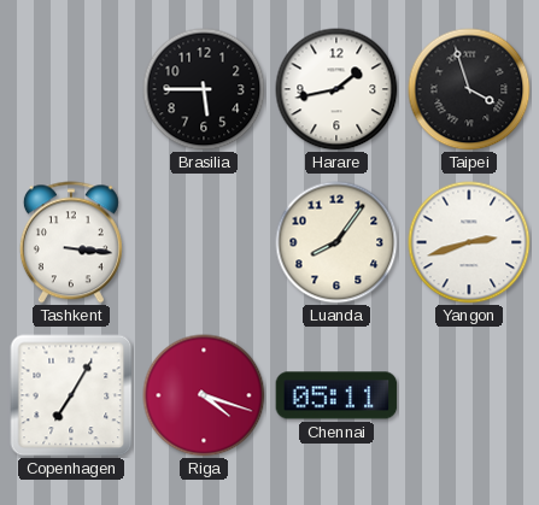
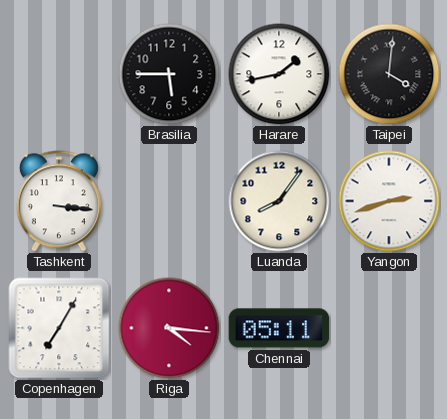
Taipei: 3:57 -> 4:01
Riga: 4:18 -> 4:16
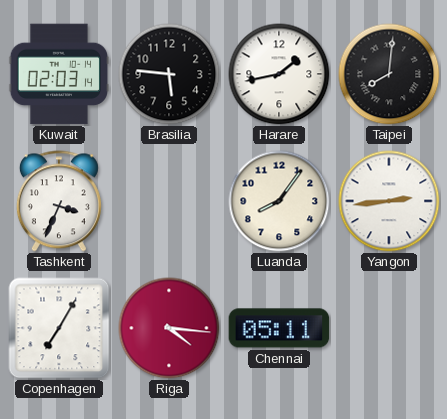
Kuwait: none -> 02:03
Brasilia: 5:45 -> 5:46
Taipei: 4:01 -> 8:01
Tashkent: 3:16 -> 3:34
Yangon: 2:42 -> 2:44
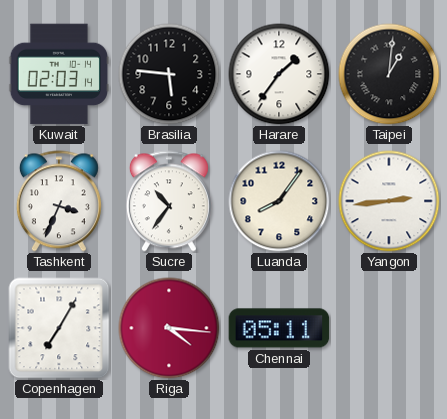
Harare: 1:43 -> 1:36
Taipei: 8:01 -> 1:01
Sucre: none -> 10:36
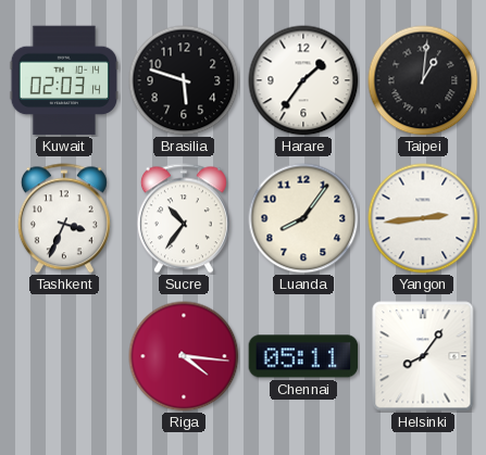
Brasilia: 5:46 -> 5:48
Copenhagen: 7:05 -> none
Helsinki: none -> 8:06
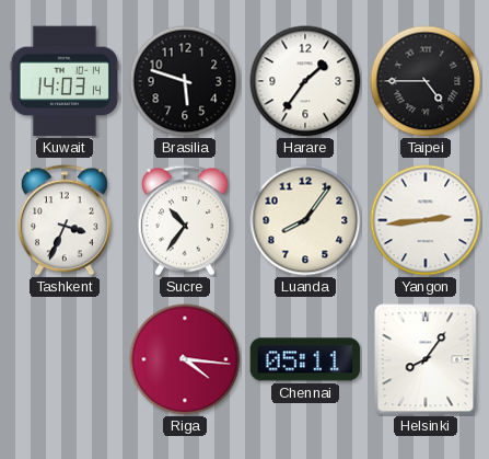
Kuwait: 02:03 -> 14:03
Taipei: 1:01 -> 4:45
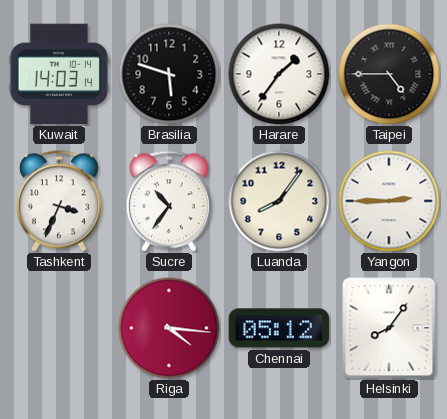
Yangon: 2:44 -> 2:45
Chennai: 05:11 -> 05:12
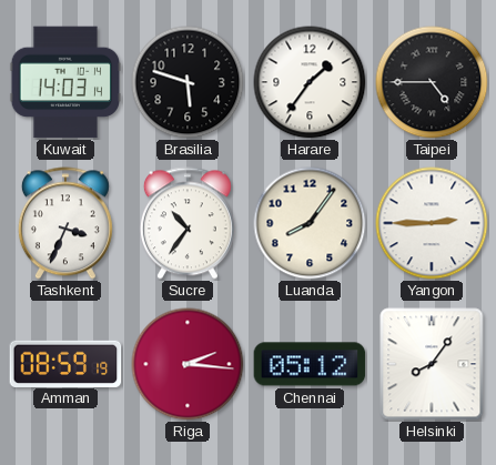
Amman: none -> 08:59
Riga: 4:16 -> 2:16
